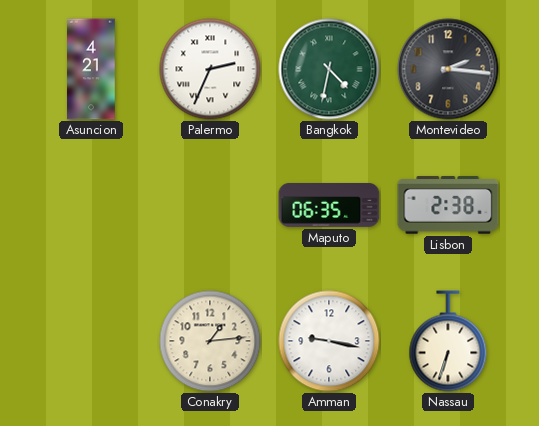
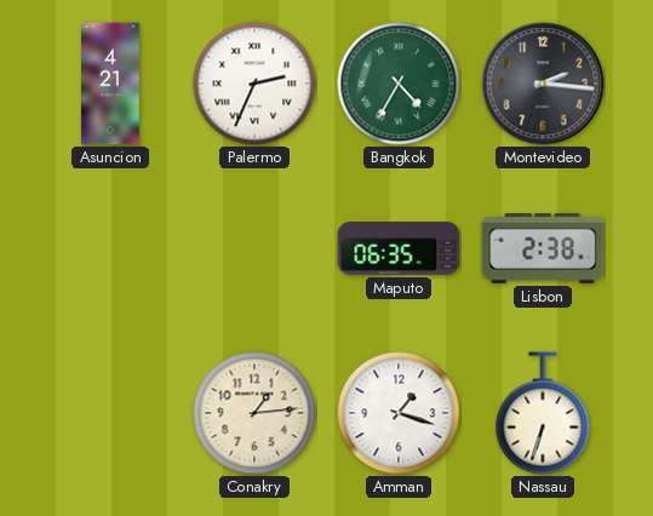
Bangkok: 4:32 -> 4:35
Amman: 9:17 -> 1:18
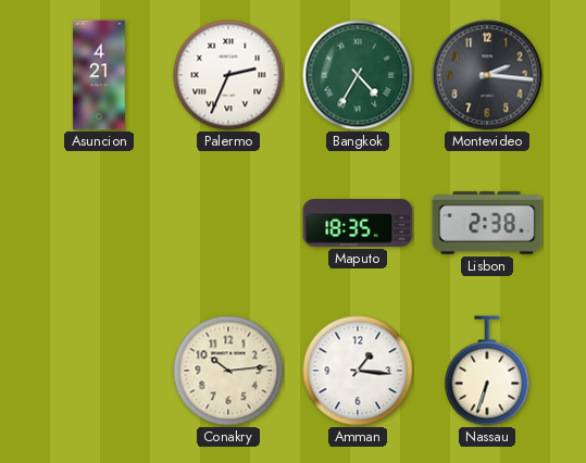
Maputo: 06:35 -> 18:35
Conakry: 1:14 -> 10:14
Amman: 1:18 -> 1:16
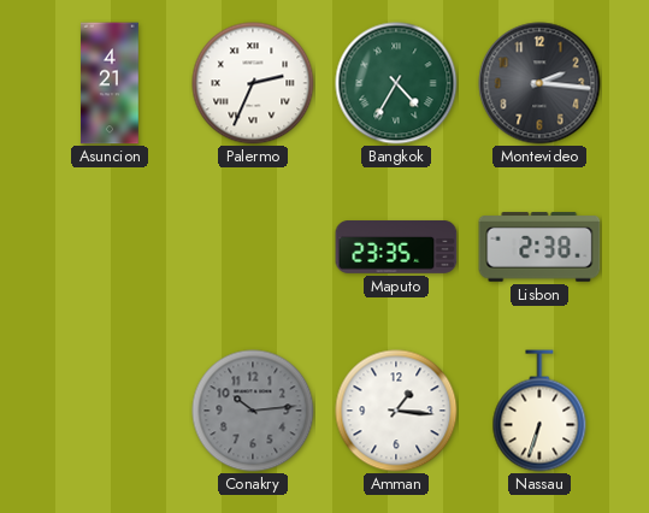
Maputo: 18:35 -> 23:35
Conakry dial: cream -> grey
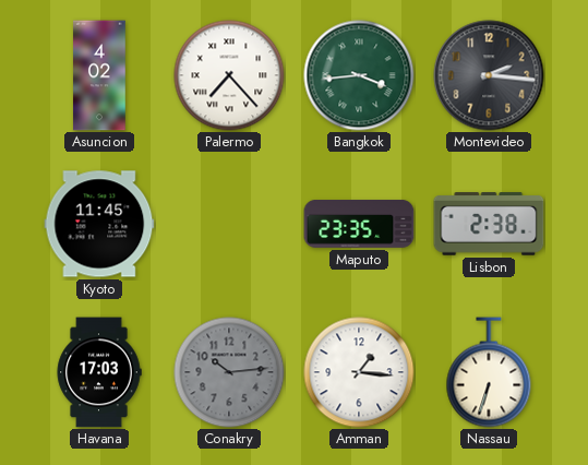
Asuncion: 4:21 -> 4:02
Palermo: 2:34 -> 7:23
Bangkok: 4:35 -> 3:44
Kyoto: none -> 11:45
Havana: none -> 17:03
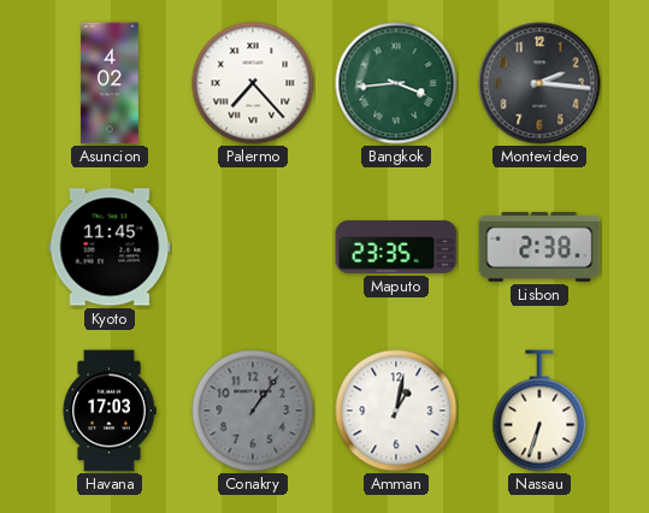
Conakry: 10:14 -> 1:06
Amman: 1:16 -> 1:02
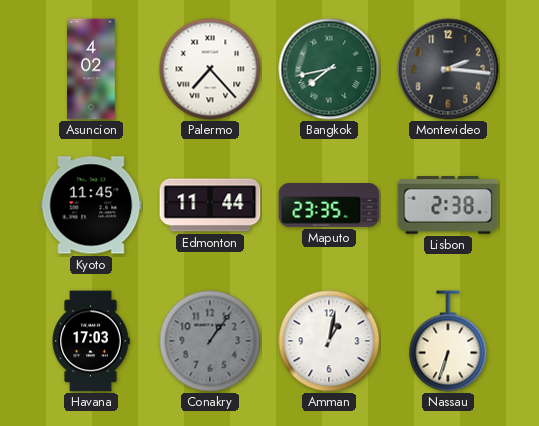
Bangkok: 3:44 -> 7:43
Edmonton: none -> 11:44
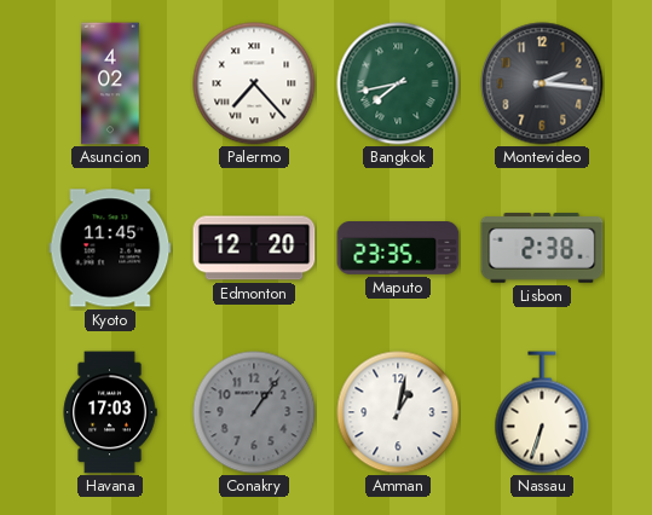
Edmonton: 11:44 -> 12:20
